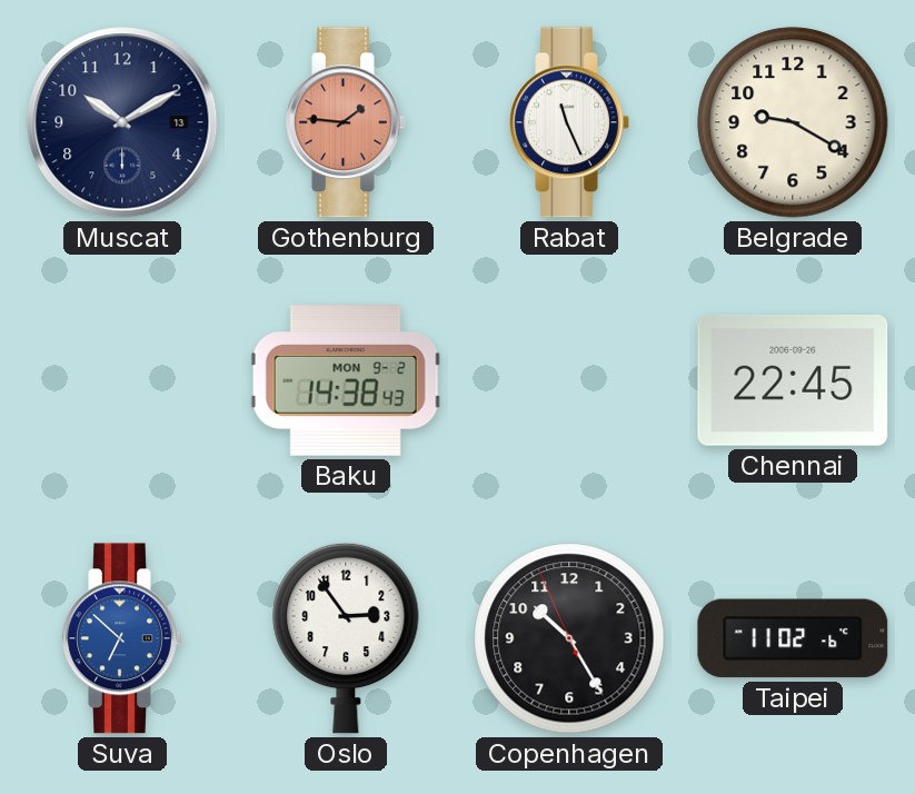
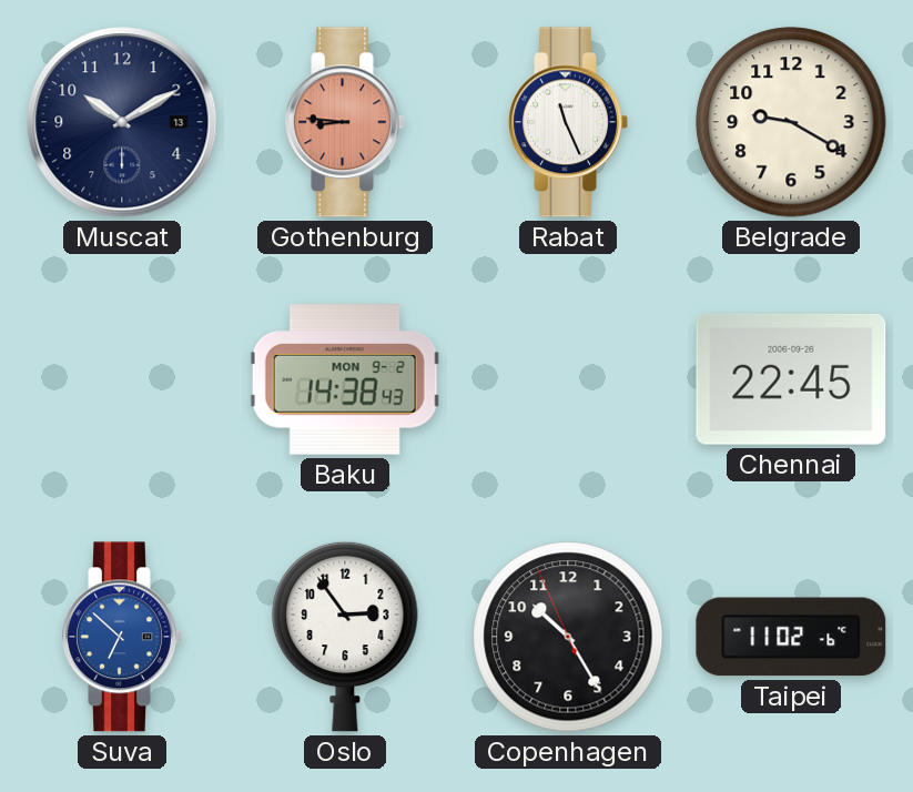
Gothenburg: 1:46 -> 8:46
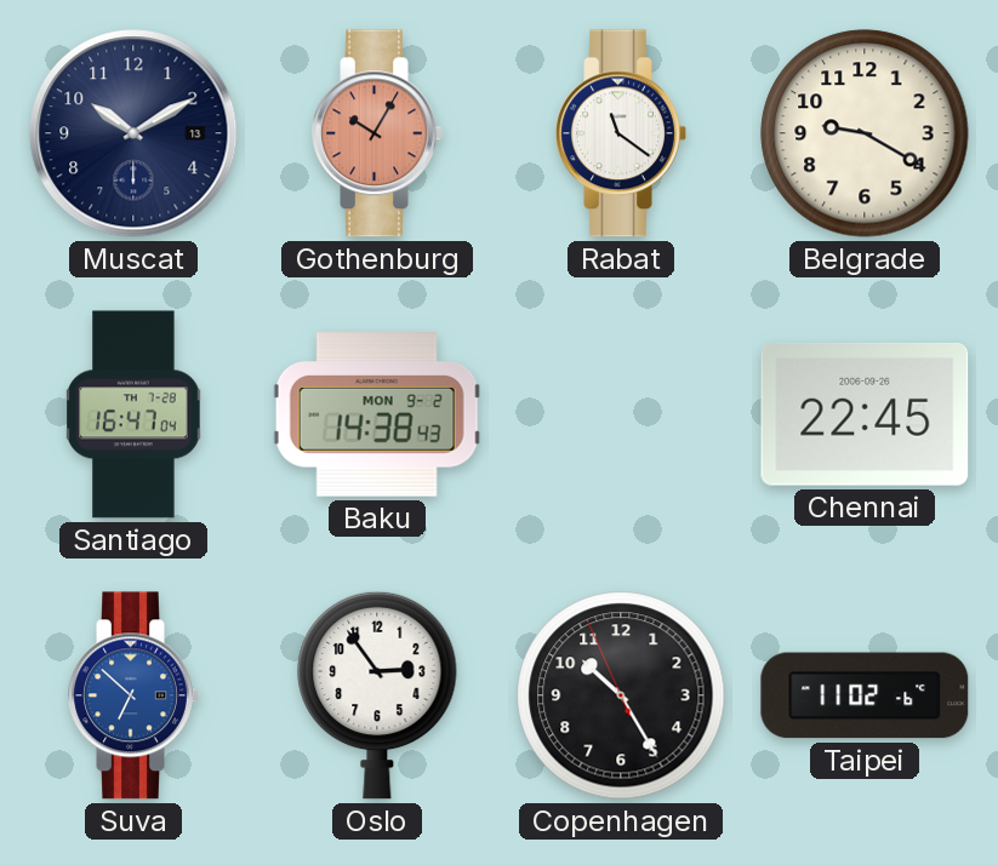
Gothenburg: 8:46 -> 10:05
Rabat: 11:26 -> 11:21
Santiago: none -> 16:47
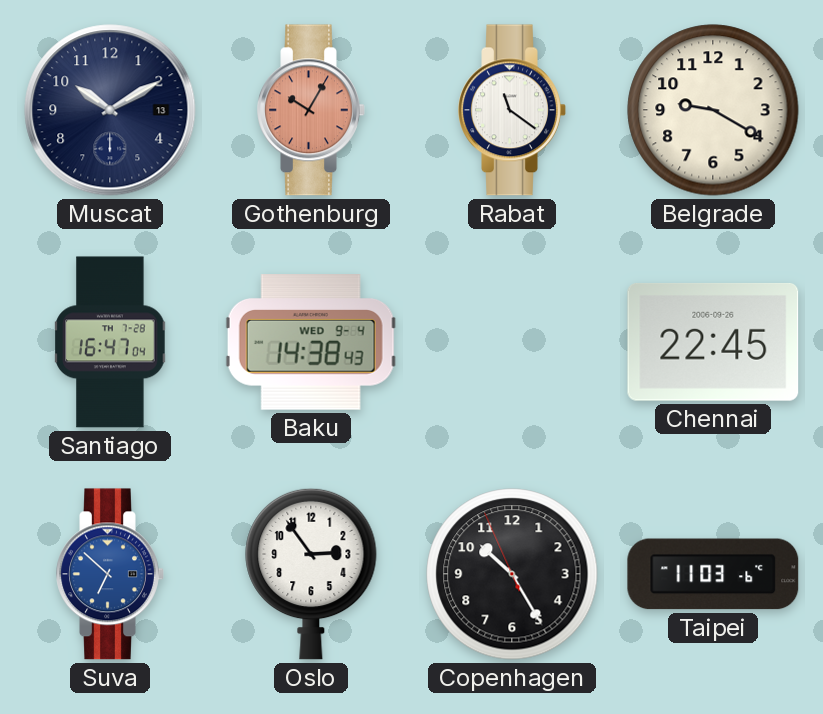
Baku date: MON 9-2 -> WED 9-4
Taipei: 11:02 -> 11:03
